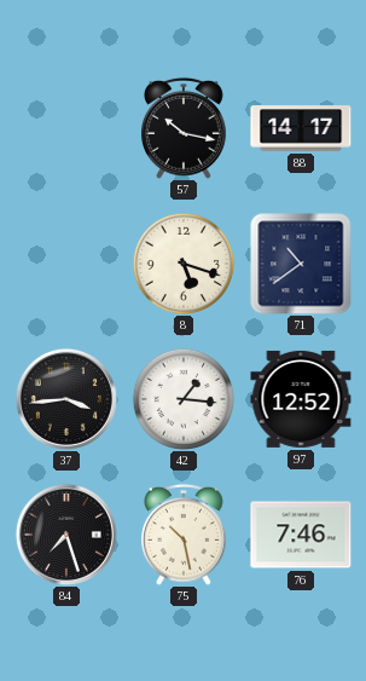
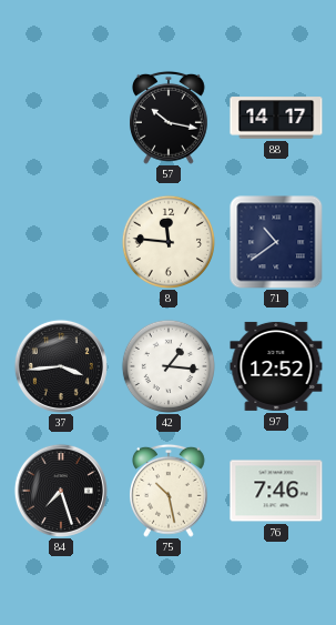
8: 5:18 -> 11:46
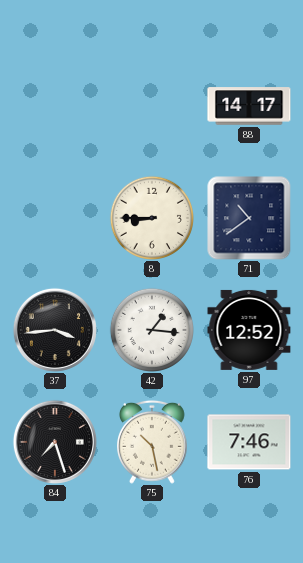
57: 10:17 -> none
8: 11:46 -> 8:45
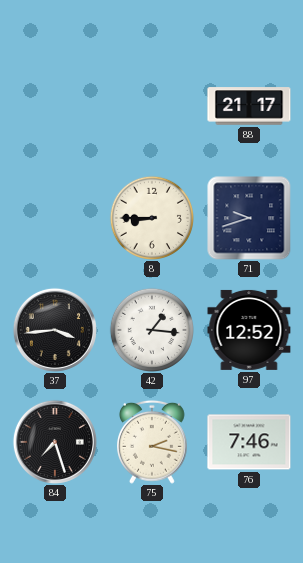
88: 14:17 -> 21:17
71: 10:39 -> 9:42
75: 10:28 -> 2:17
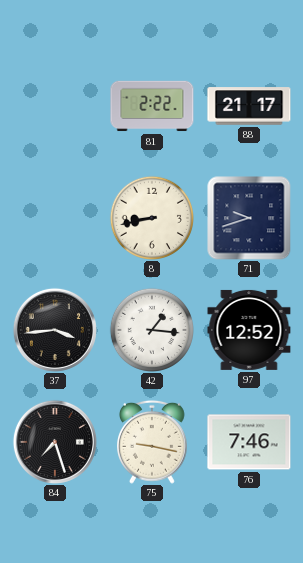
81: none -> 2:22
8: 8:45 -> 8:43
75: 2:17 -> 9:17
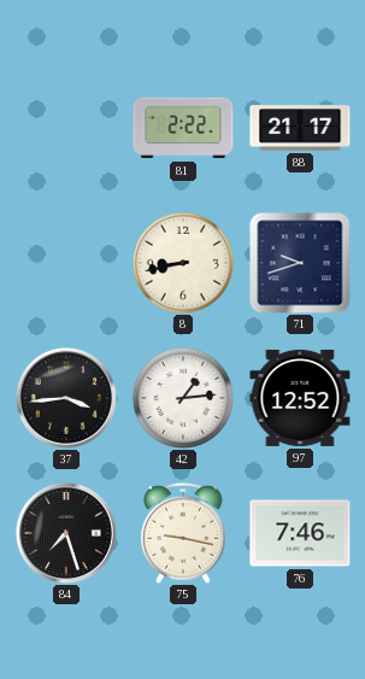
42: 1:16 -> 1:14
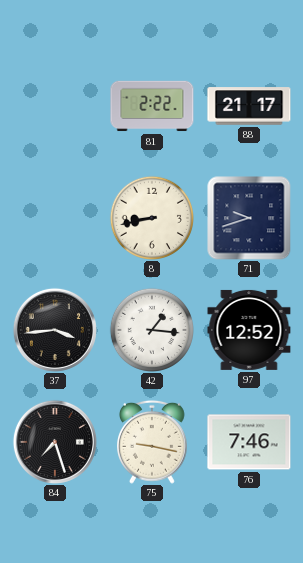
42: 1:14 -> 1:16
